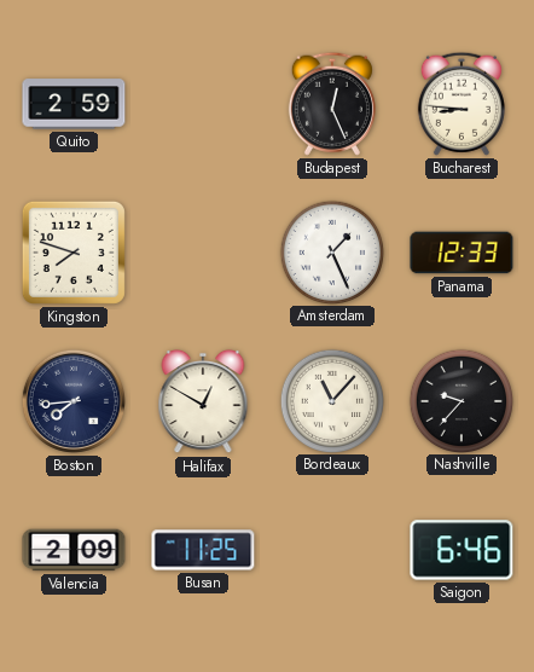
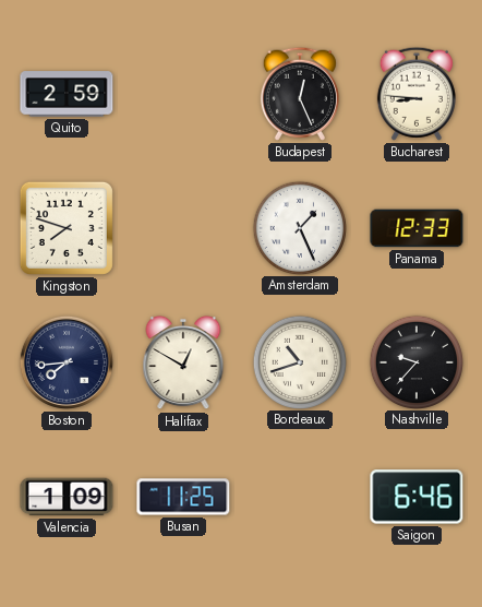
Bordeaux: 11:07 -> 10:42
Valencia: 2:09 -> 1:09
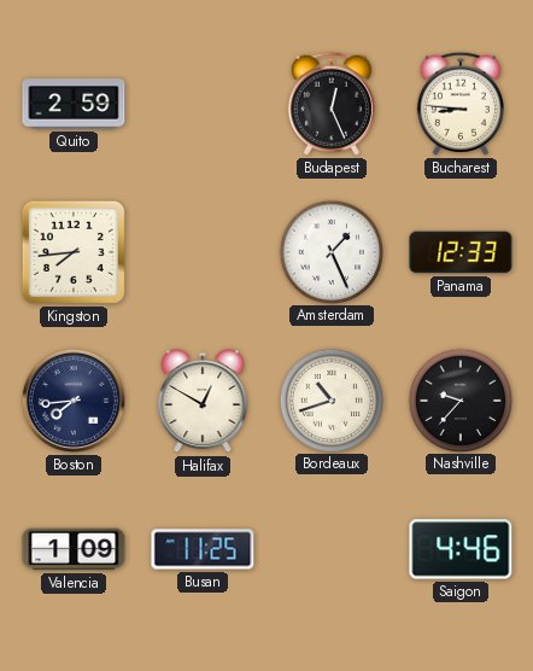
Kingston: 7:48 -> 7:44
Saigon: 6:46 -> 4:46
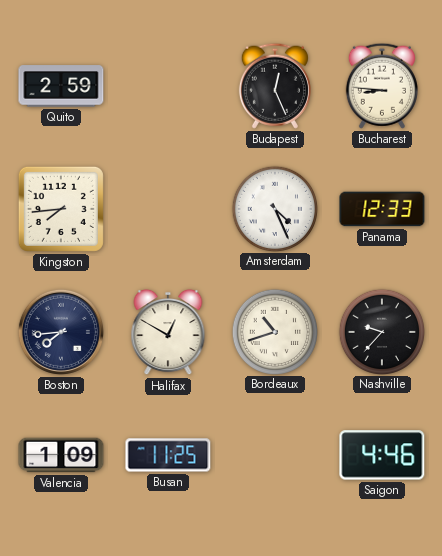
Amsterdam: 1:26 -> 4:26
